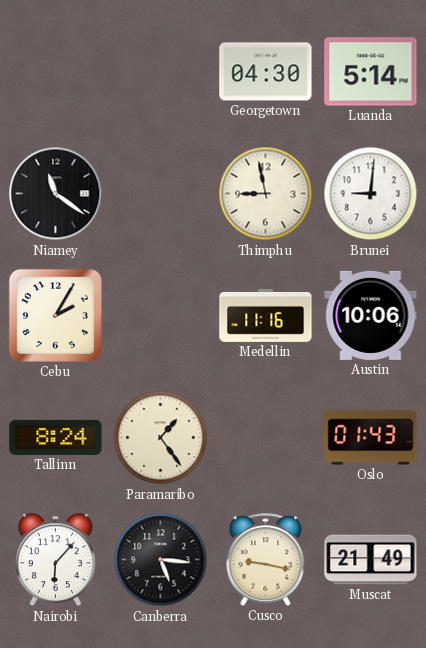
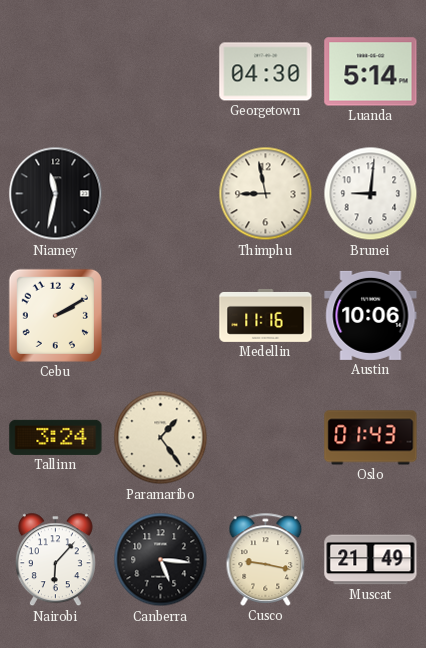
Niamey: 11:21 -> 11:32
Cebu: 2:05 -> 2:10
Tallinn: 8:24 -> 3:24
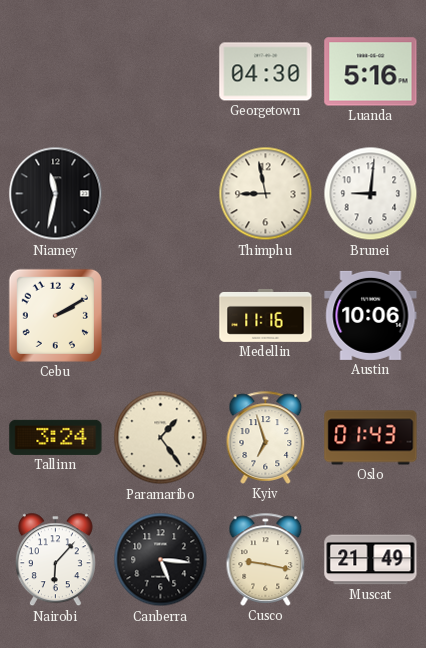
Luanda: 5:14 -> 5:16
Kyiv: none -> 6:57
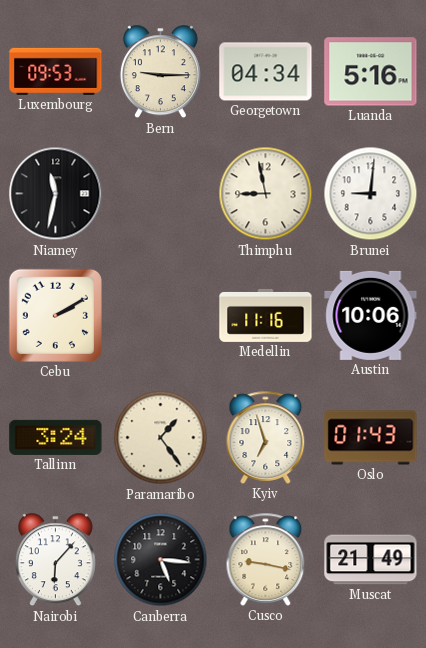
Luxembourg: none -> 09:53
Bern: none -> 9:15
Georgetown: 04:30 -> 04:34
